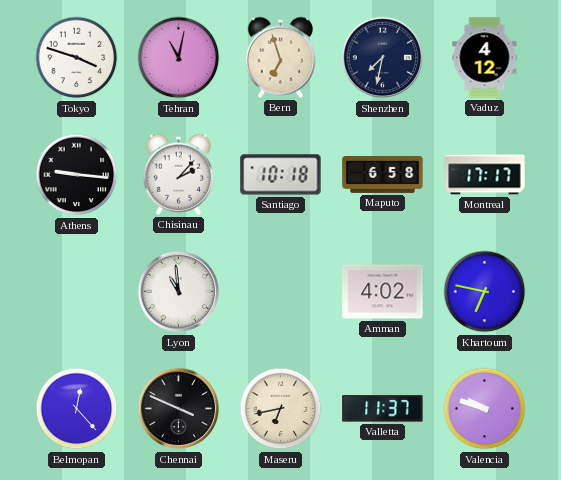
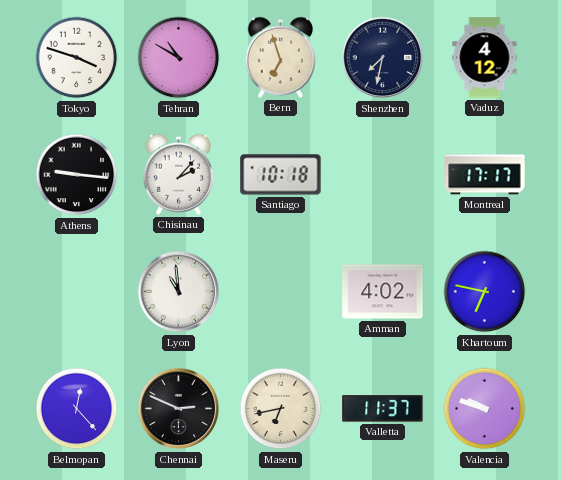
Tehran: 11:02 -> 10:50
Maputo: 6:58 -> none
Chennai: 3:49 -> 2:49
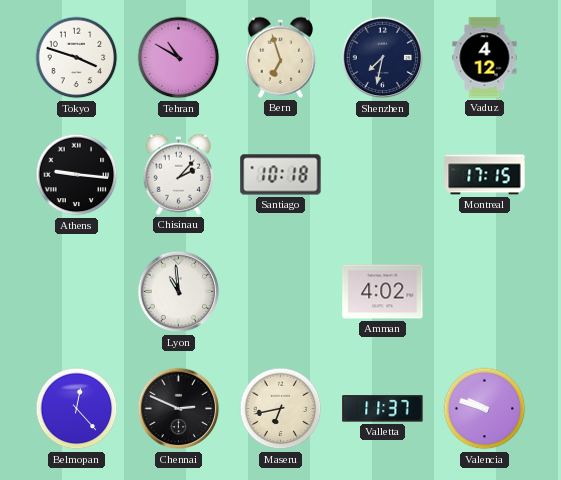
Montreal: 17:17 -> 17:15
Khartoum: 6:47 -> none
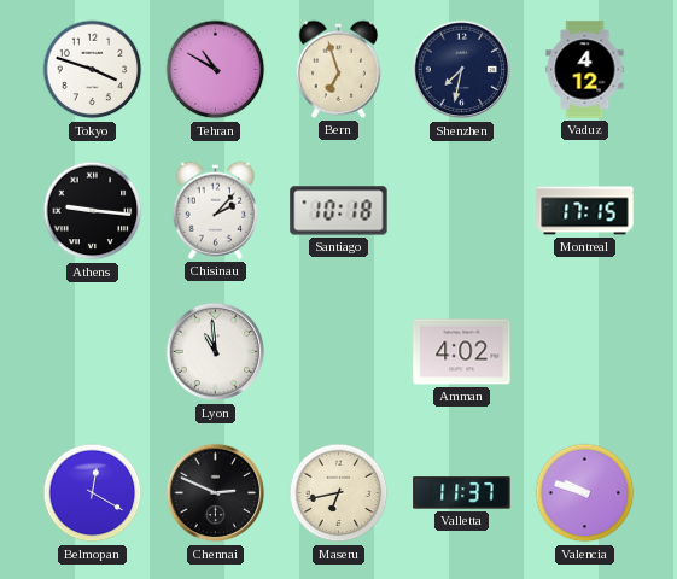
Belmopan: 12:23 -> 12:20
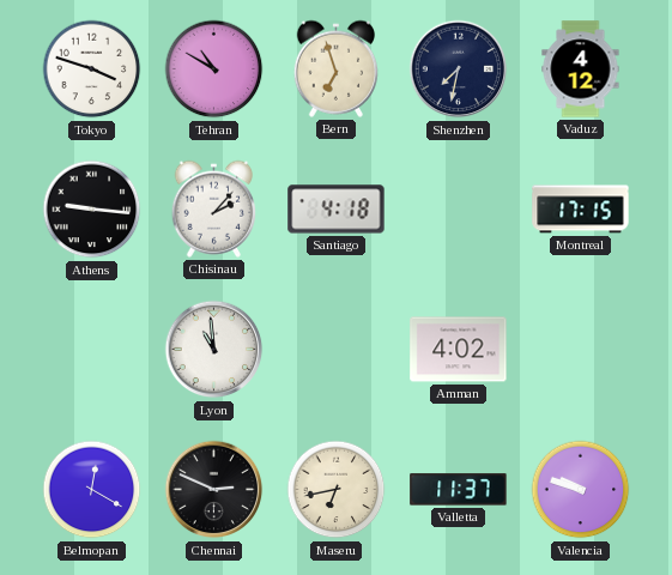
Santiago: 10:18 -> 4:18
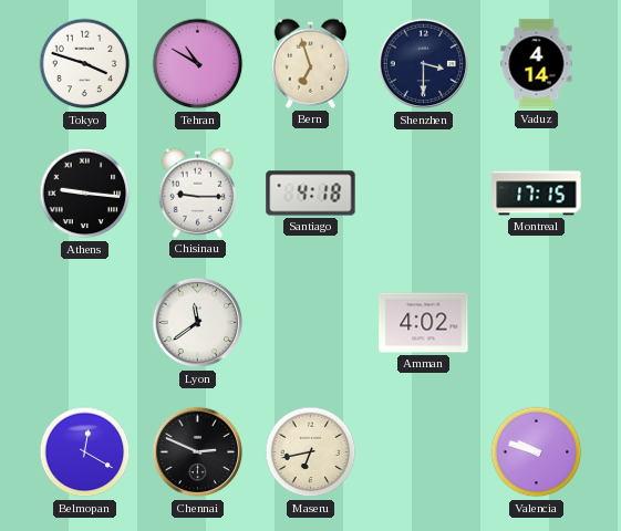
Shenzhen: 7:32 -> 3:30
Vaduz: 4:12 -> 4:14
Chisinau: 2:07 -> 9:15
Lyon: 10:59 -> 11:39
Valletta: 11:37 -> none
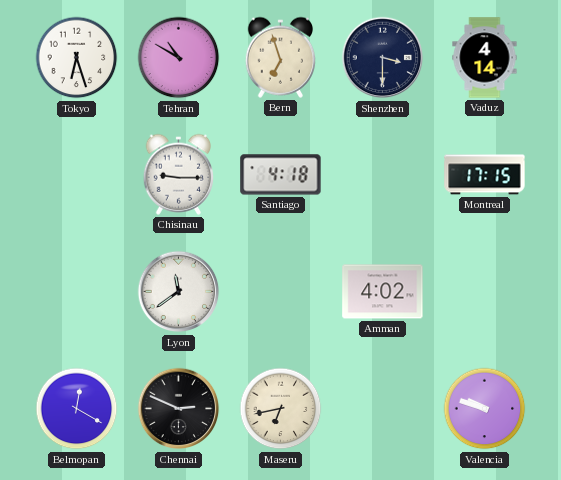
Tokyo: 3:48 -> 6:27
Athens: 9:16 -> none
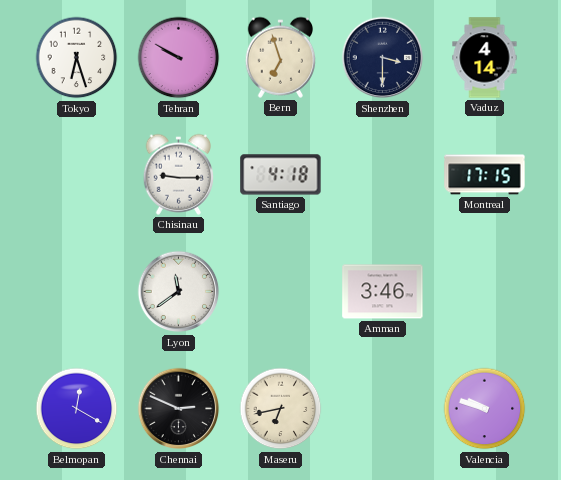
Tehran: 10:50 -> 9:50
Amman: 4:02 -> 3:46
